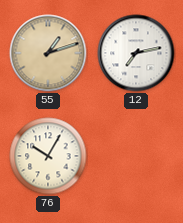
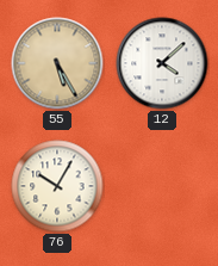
55: 1:12 -> 5:25
12: 7:13 -> 4:08
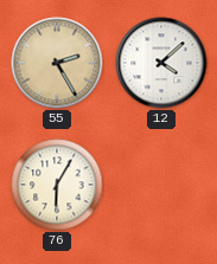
55: 5:25 -> 2:25
76: 10:05 -> 6:05
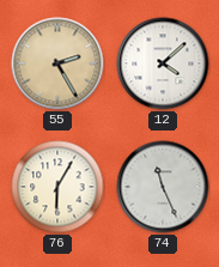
74: none -> 11:26
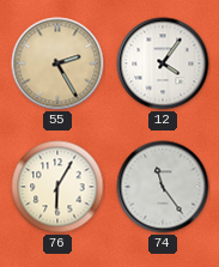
12: 4:08 -> 4:06
74: 11:26 -> 11:24
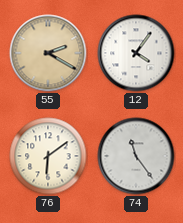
55: 2:25 -> 2:20
76: 6:05 -> 6:09
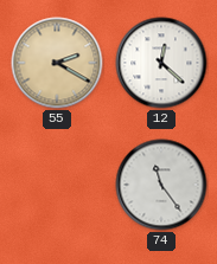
12: 4:06 -> 12:22
76: 6:09 -> none
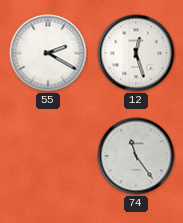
55 dial: champagne -> white
12: 12:22 -> 12:27
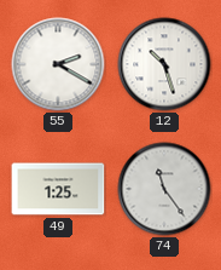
12: 12:27 -> 10:27
49: none -> 1:25
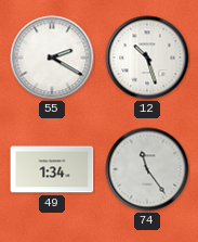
49: 1:25 -> 1:34
